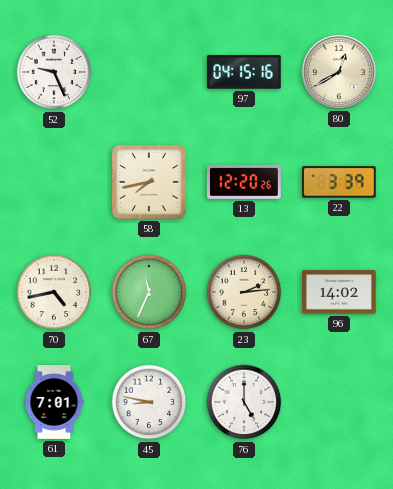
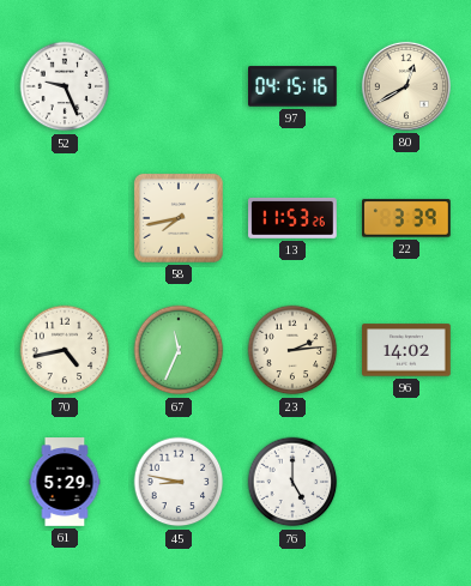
13: 12:20 -> 11:53
61: 7:01 -> 5:29
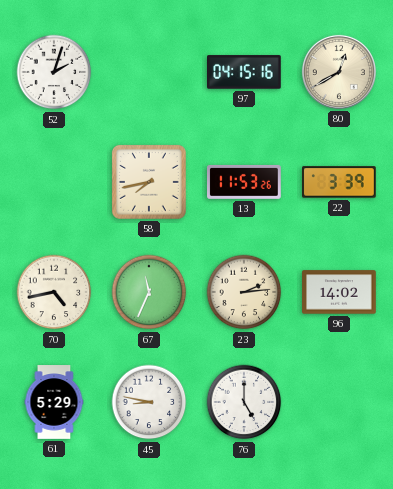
52: 9:26 -> 2:03
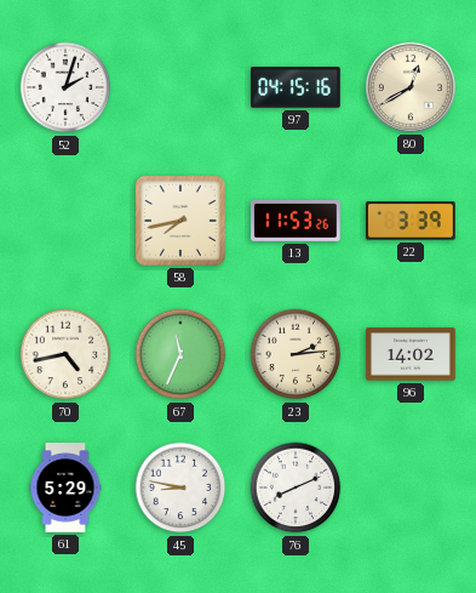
76: 5:00 -> 8:11
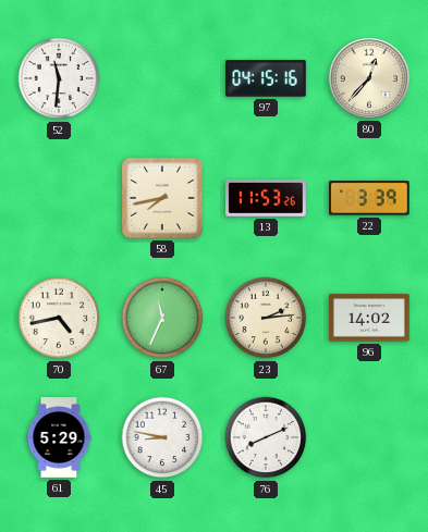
52: 2:03 -> 11:31
80: 12:40 -> 12:37
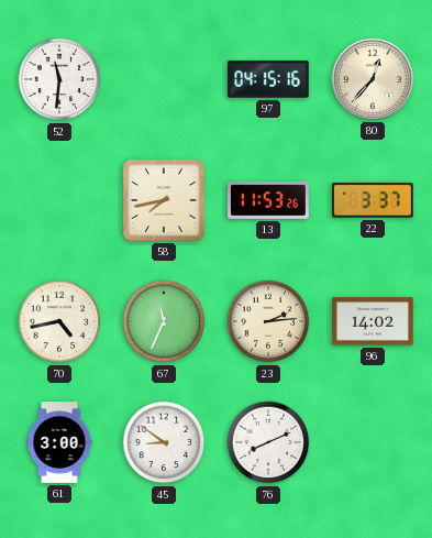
22: 3:39 -> 3:37
61: 5:29 -> 3:00
45: 8:47 -> 8:51
